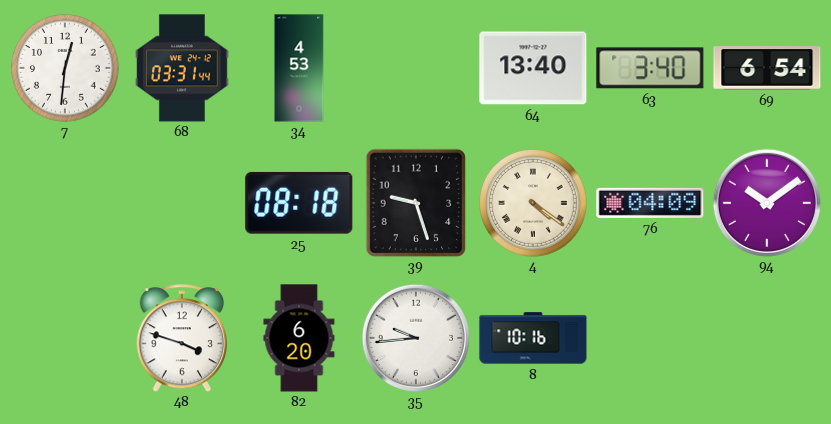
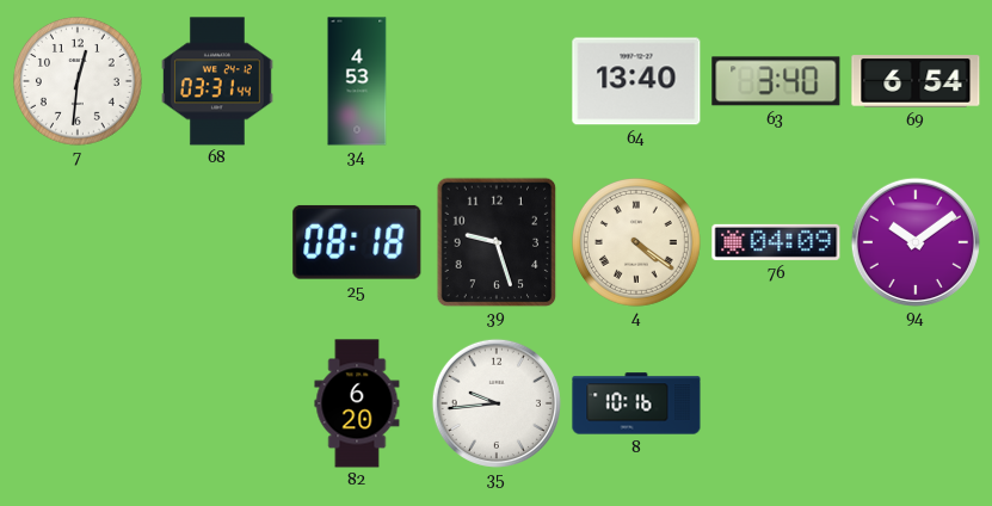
48: 3:48 -> none
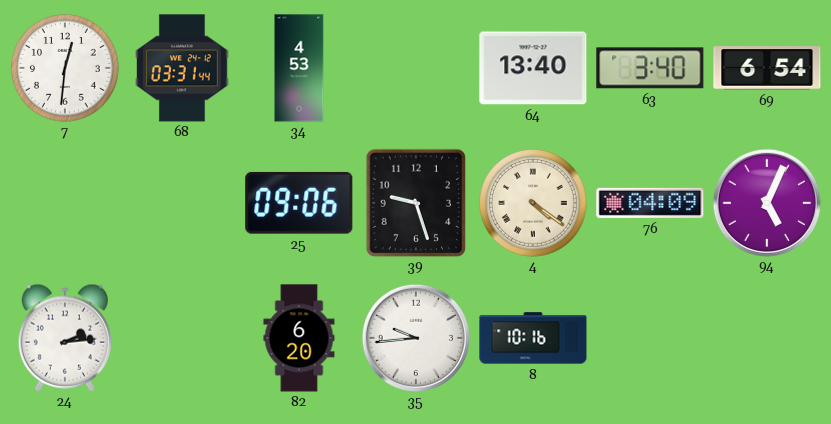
25: 08:18 -> 09:06
94: 10:09 -> 5:04
24: none -> 2:14
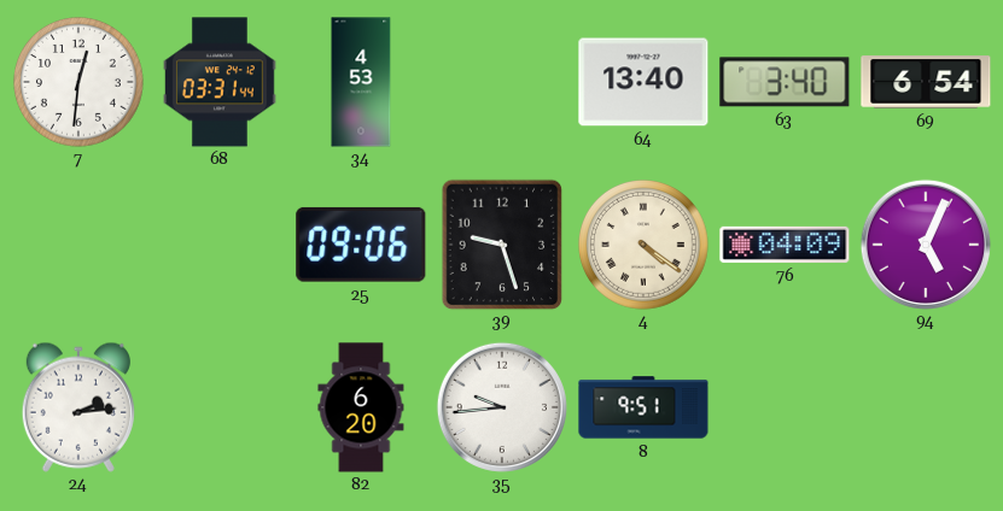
8: 10:16 -> 9:51
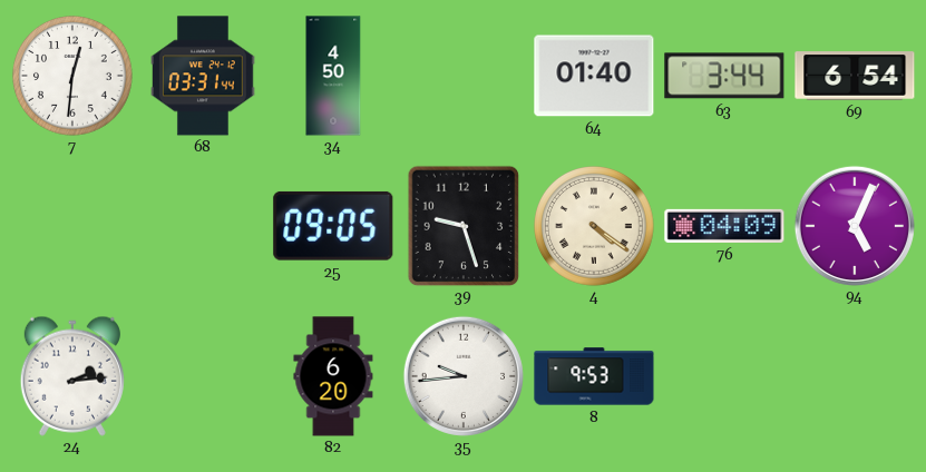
34: 4:53 -> 4:50
64: 13:40 -> 01:40
63: 3:40 -> 3:44
25: 09:06 -> 09:05
8: 9:51 -> 9:53
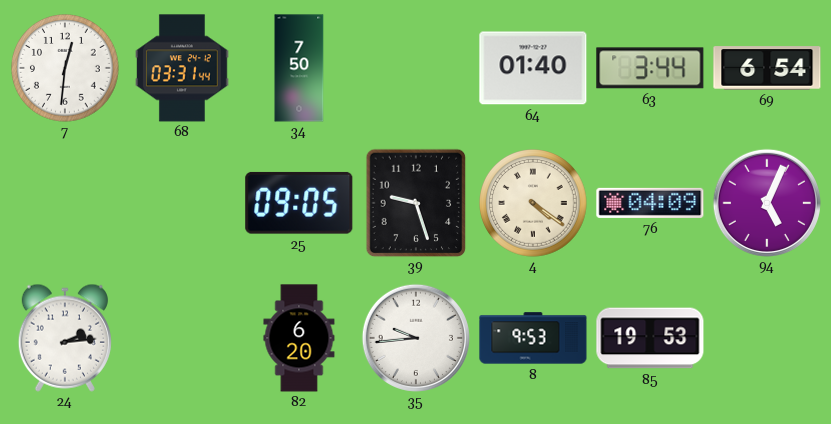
34: 4:50 -> 7:50
85: none -> 19:53
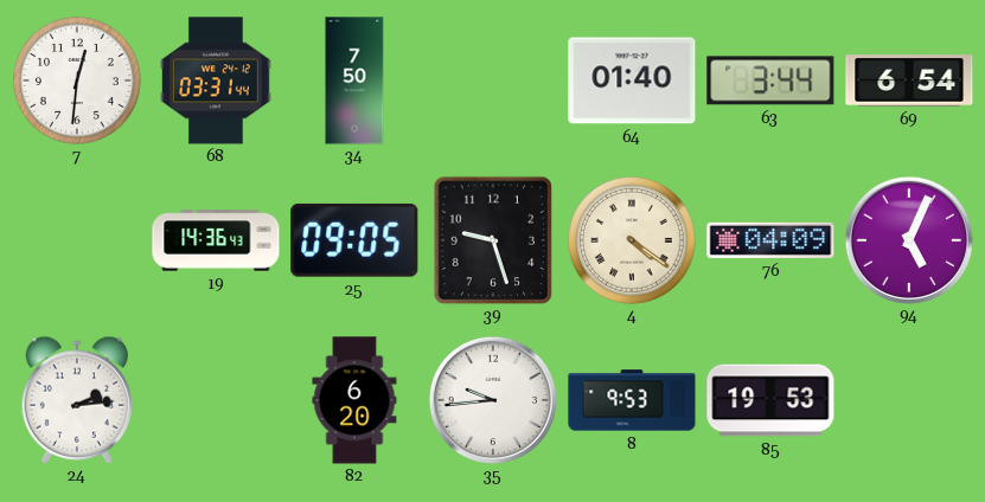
19: none -> 14:36
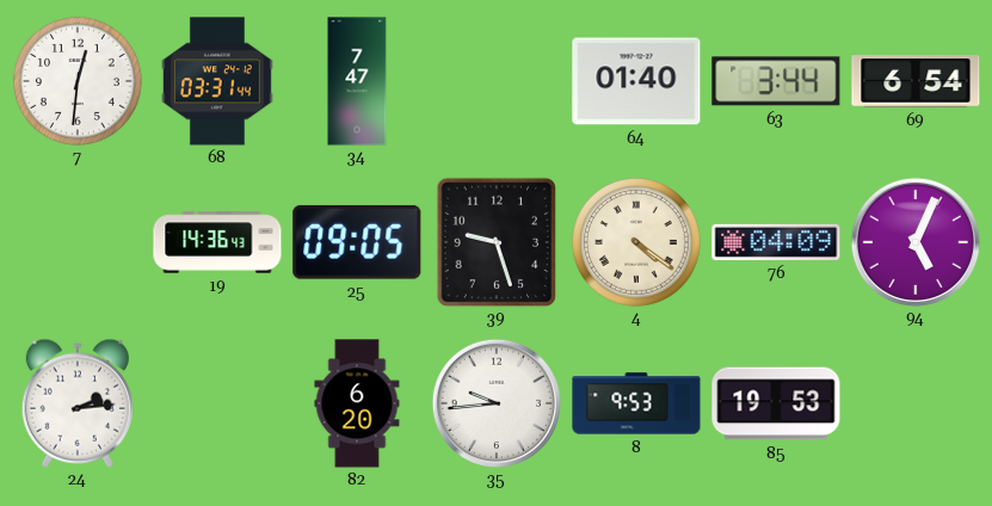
34: 7:50 -> 7:47
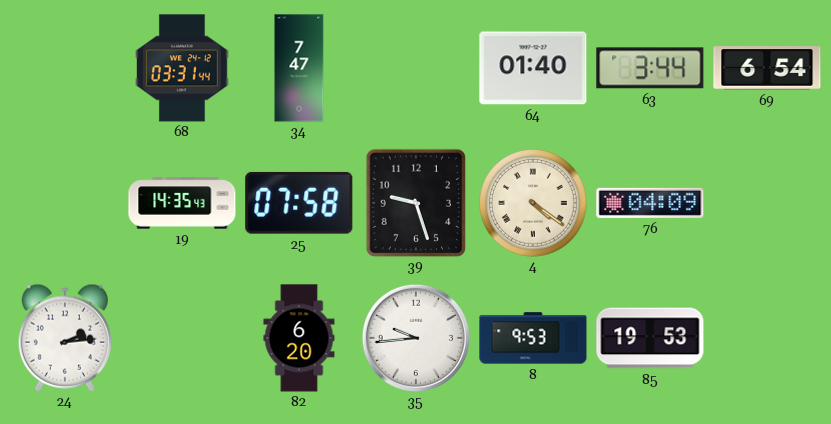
7: 12:31 -> none
19: 14:36 -> 14:35
25: 09:05 -> 07:58
94: 5:04 -> none
